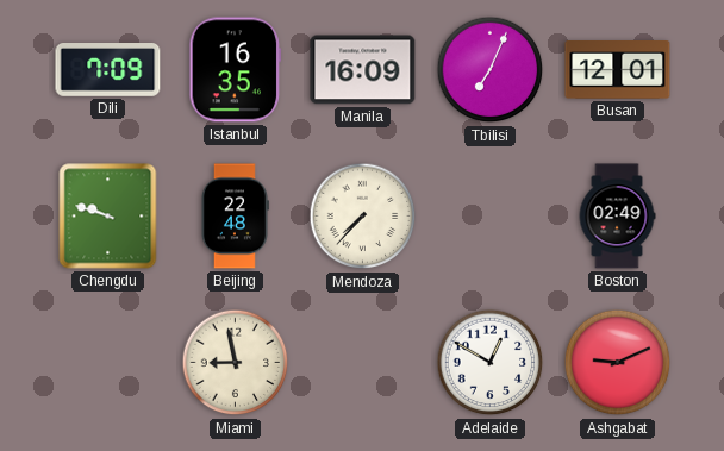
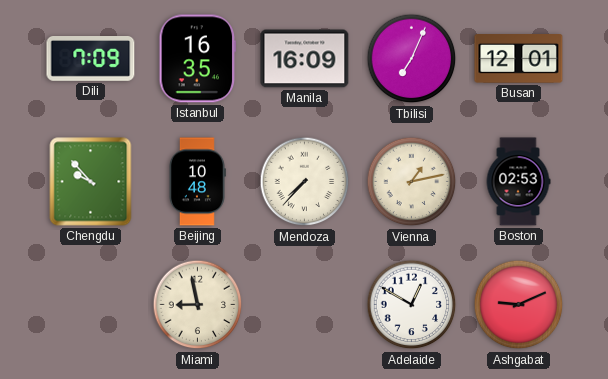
Chengdu: 9:48 -> 9:53
Beijing: 22:48 -> 10:48
Vienna: none -> 1:13
Boston: 02:49 -> 02:53
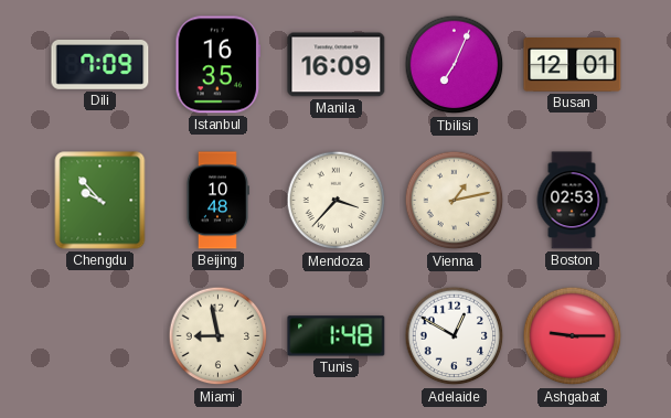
Mendoza: 7:37 -> 3:37
Tunis: none -> 1:48
Ashgabat: 9:11 -> 9:15
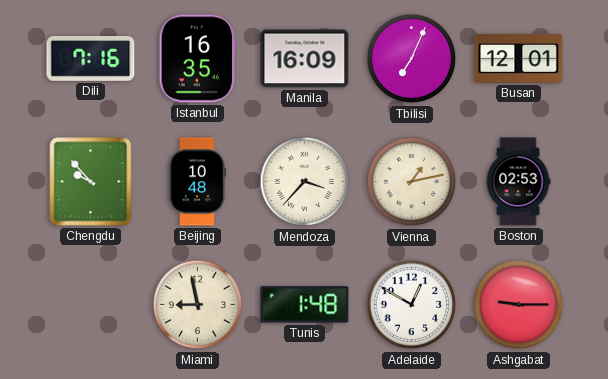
Dili: 7:09 -> 7:16
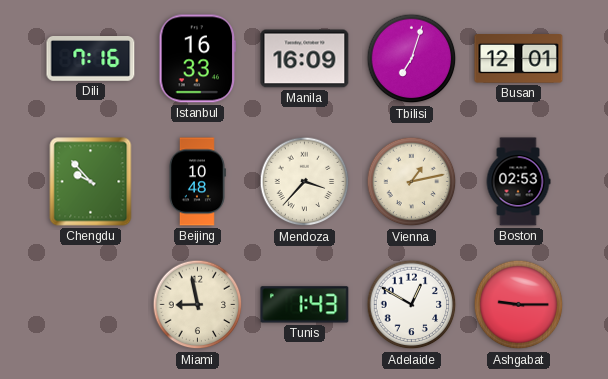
Istanbul: 16:35 -> 16:33
Tbilisi: 7:04 -> 7:03
Tunis: 1:48 -> 1:43
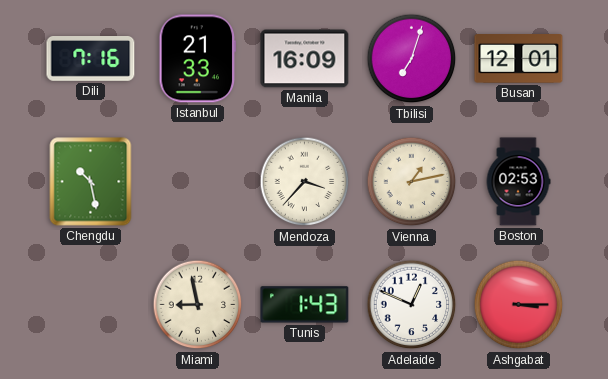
Istanbul: 16:33 -> 21:33
Chengdu: 9:53 -> 10:28
Beijing: 10:48 -> none
Adelaide: 12:50 -> 12:49
Ashgabat: 9:15 -> 3:15
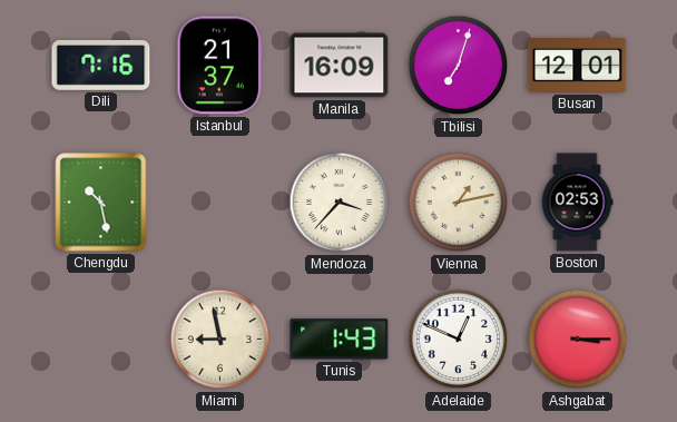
Istanbul: 21:33 -> 21:37
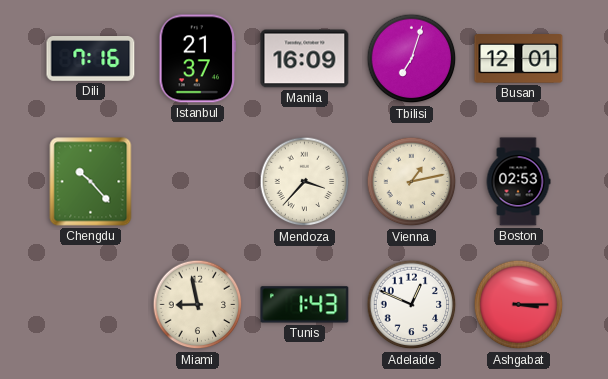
Chengdu: 10:28 -> 10:23
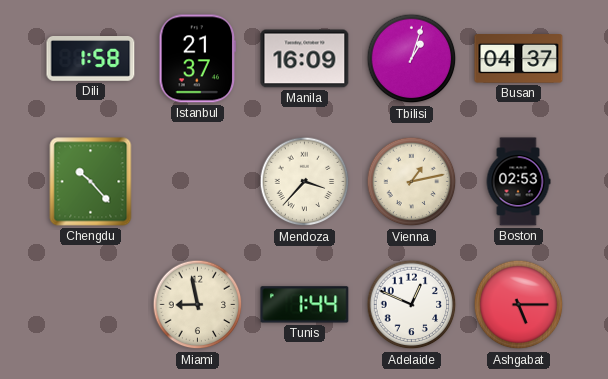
Dili: 7:16 -> 1:58
Tbilisi: 7:03 -> 1:03
Busan: 12:01 -> 04:37
Tunis: 1:43 -> 1:44
Ashgabat: 3:15 -> 5:15
